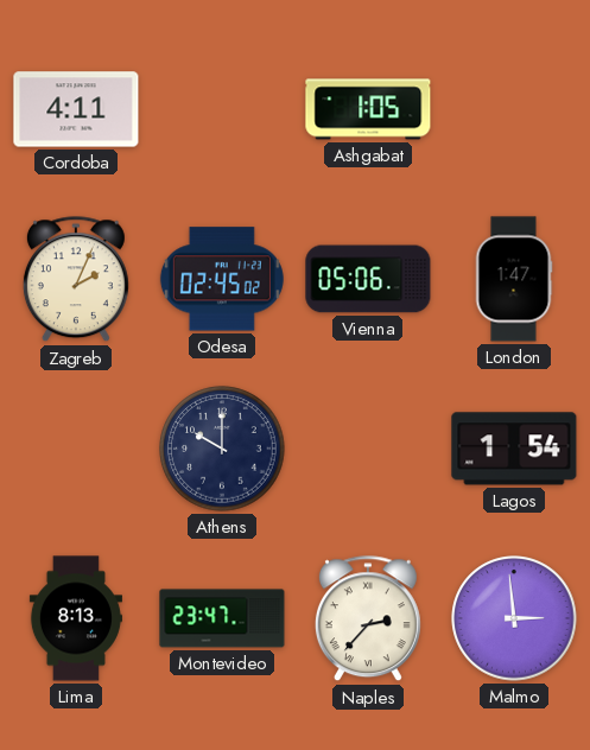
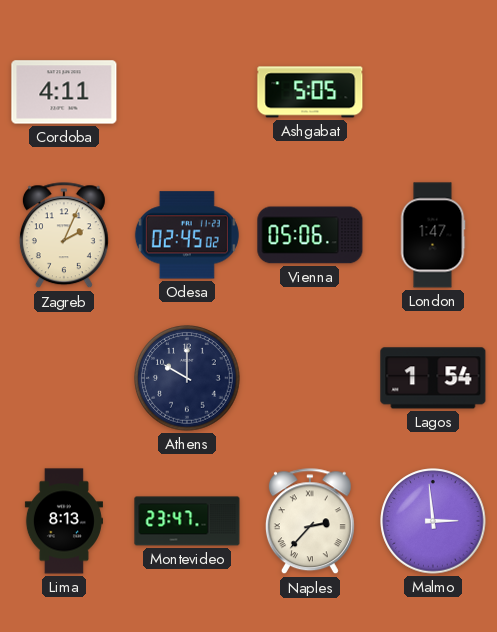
Ashgabat: 1:05 -> 5:05
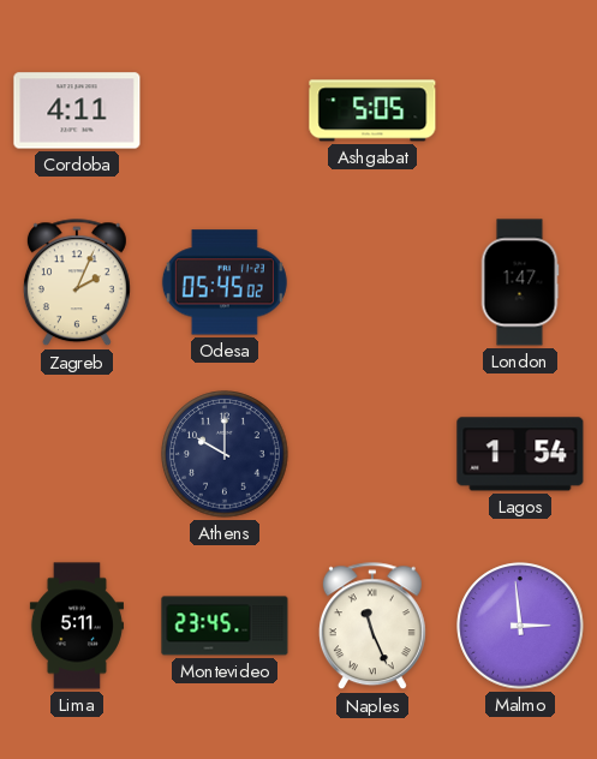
Odesa: 02:45 -> 05:45
Vienna: 05:06 -> none
Lima: 8:13 -> 5:11
Montevideo: 23:47 -> 23:45
Naples: 2:37 -> 11:26
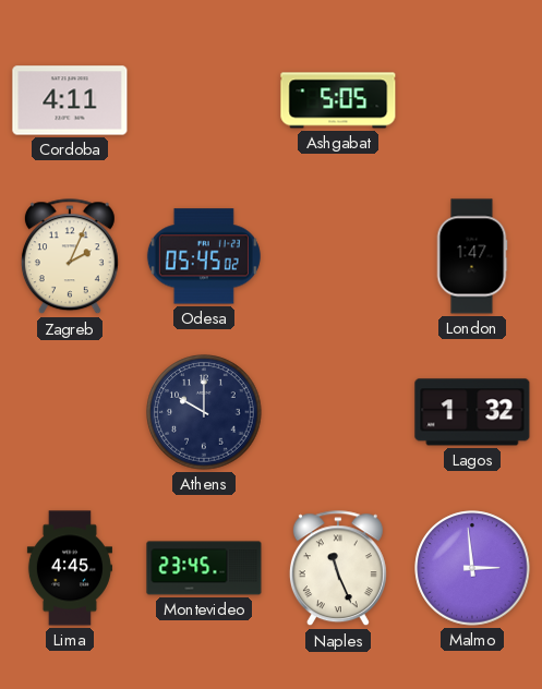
Lagos: 1:54 -> 1:32
Lima: 5:11 -> 4:45
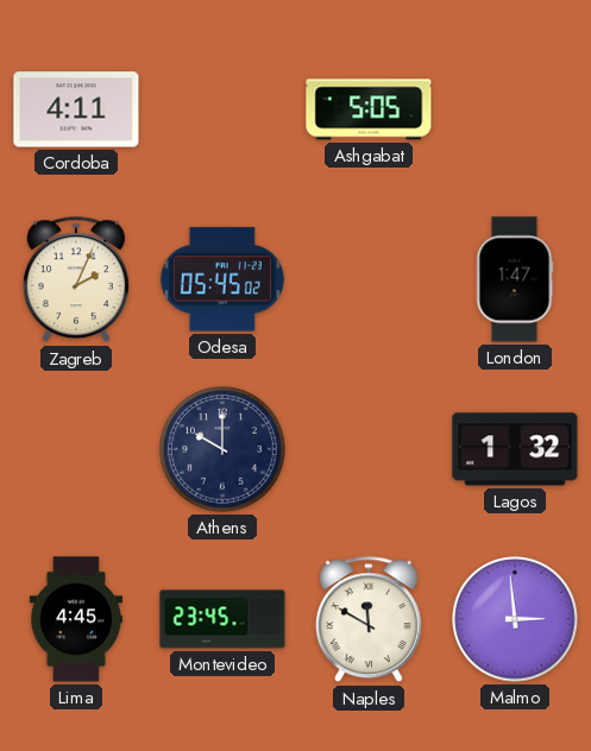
Naples: 11:26 -> 11:50
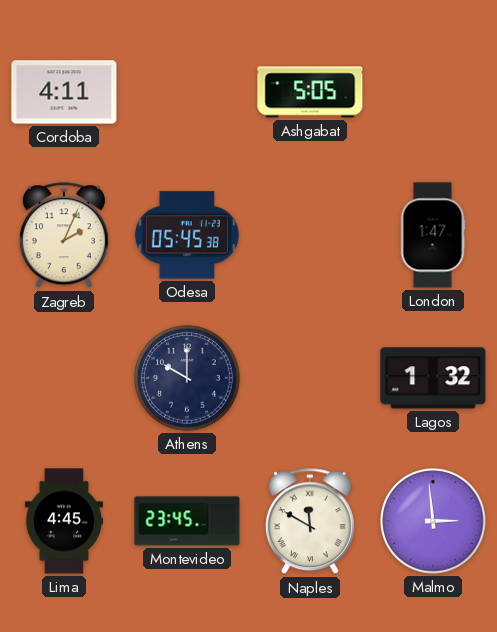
Odesa: 05:45:02 -> 05:45:38
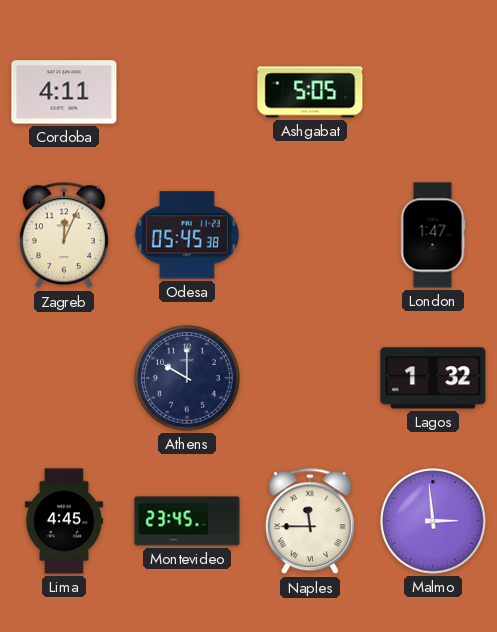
Zagreb: 2:04 -> 12:04
Naples: 11:50 -> 11:45
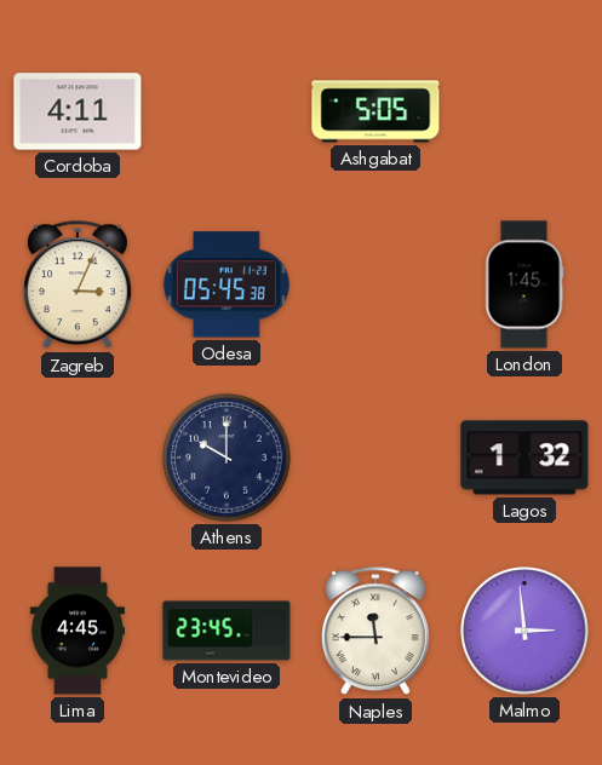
Zagreb: 12:04 -> 3:04
London: 1:47 -> 1:45
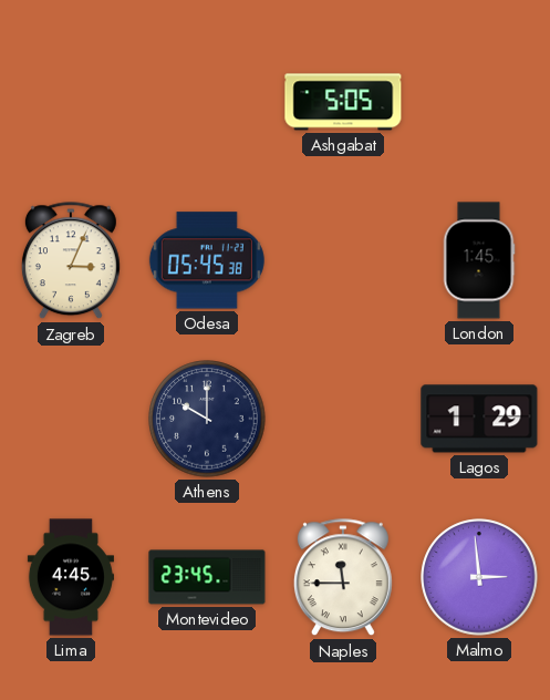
Cordoba: 4:11 -> none
Lagos: 1:32 -> 1:29
